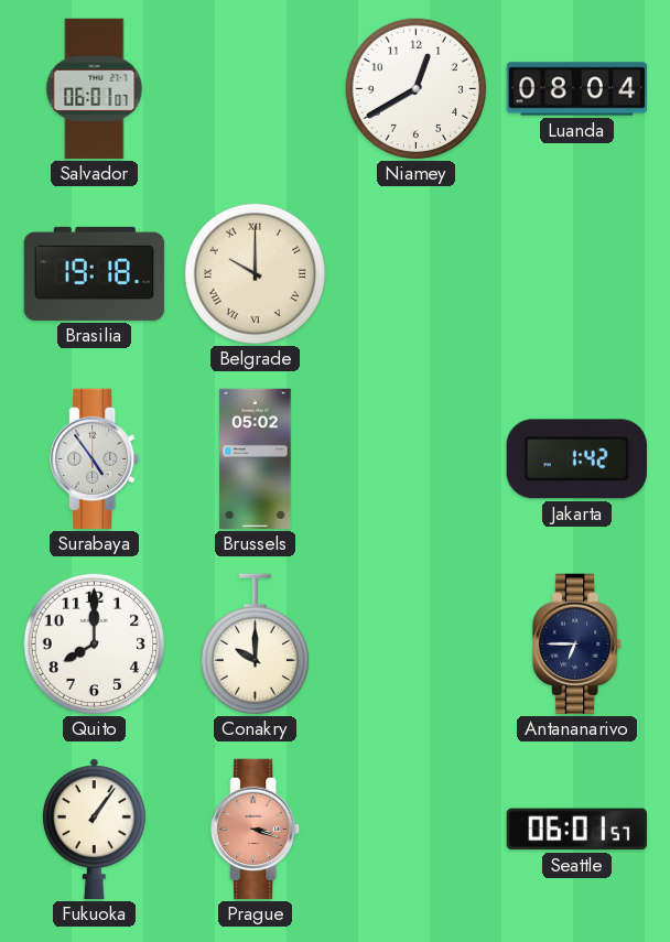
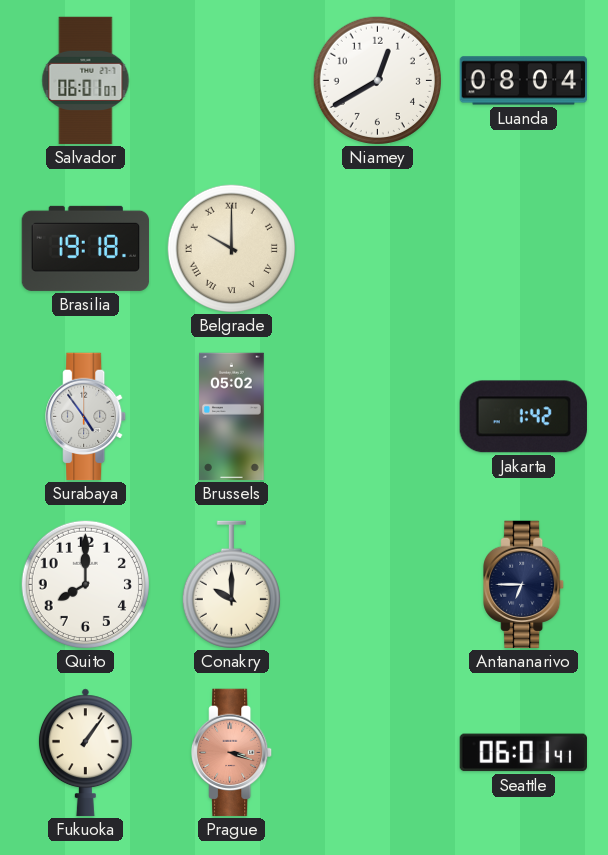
Seattle: 06:01:57 -> 06:01:41
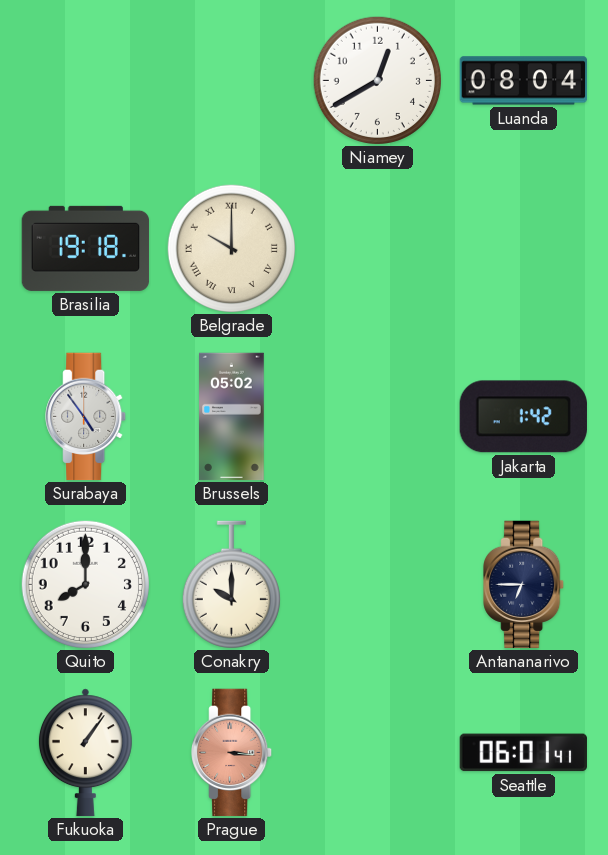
Salvador: 06:01 -> none
Prague: 3:18 -> 3:16
